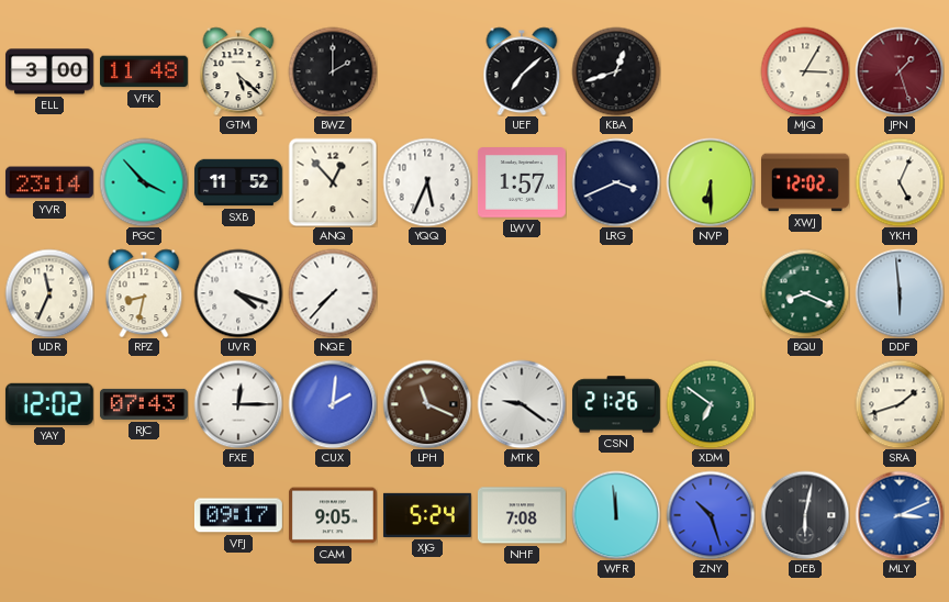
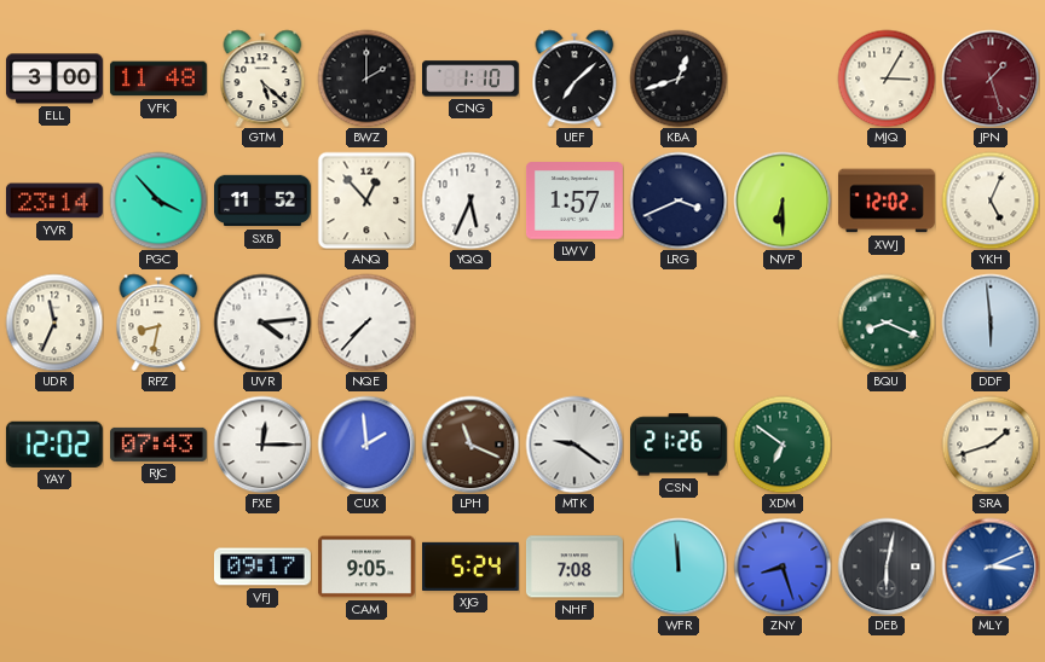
CNG: none -> 1:10
UVR: 4:18 -> 4:14
CUX: 2:01 -> 1:59
ZNY: 10:27 -> 8:27
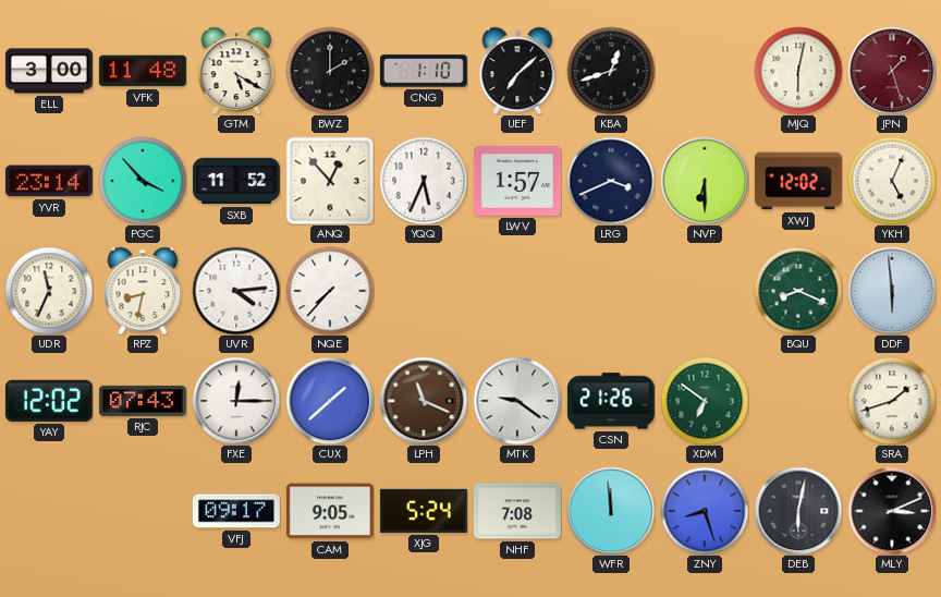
GTM: 5:22 -> 5:20
MJQ: 3:05 -> 6:02
CUX: 1:59 -> 1:38
MLY dial: blue -> black
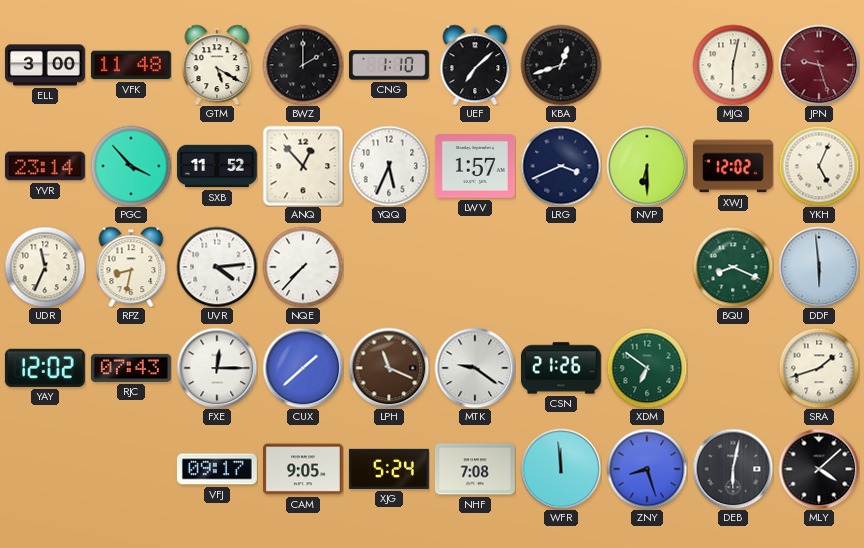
JPN: 1:27 -> 9:27
MLY: 3:11 -> 4:08
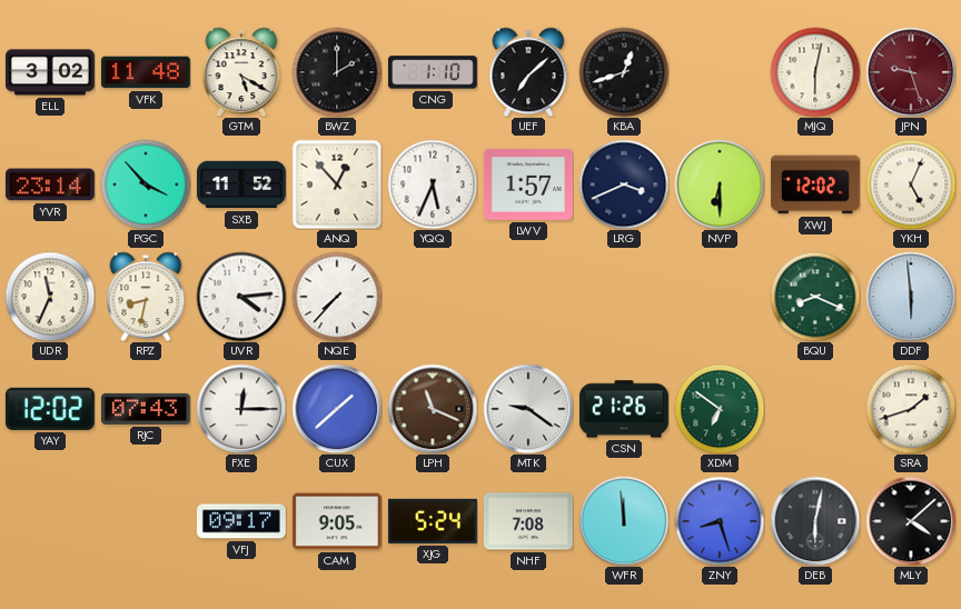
ELL: 3:00 -> 3:02
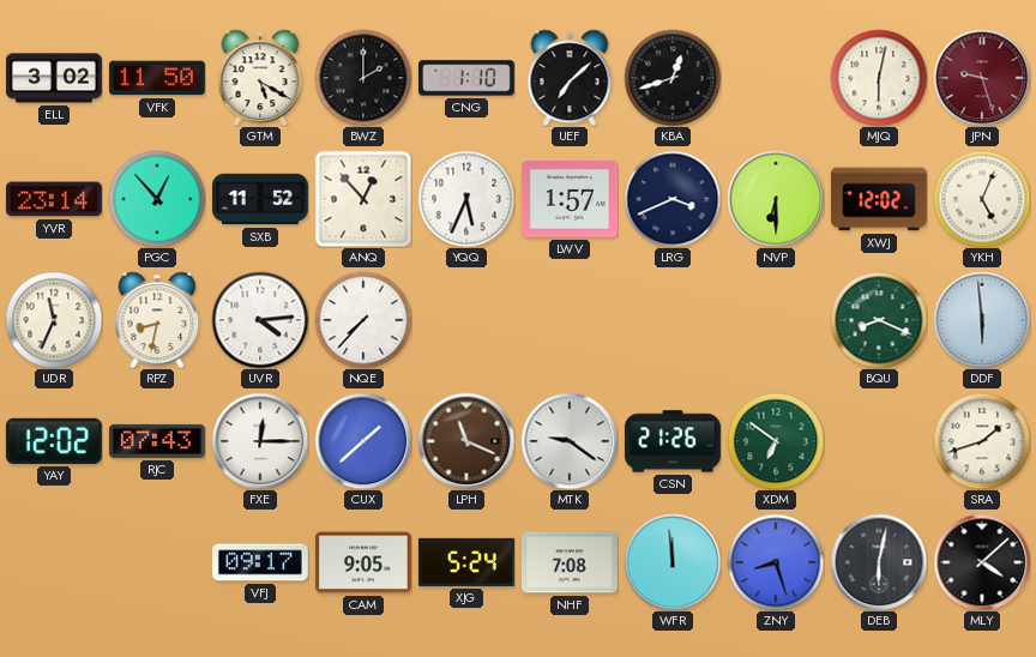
VFK: 11:48 -> 11:50
PGC: 3:53 -> 12:53
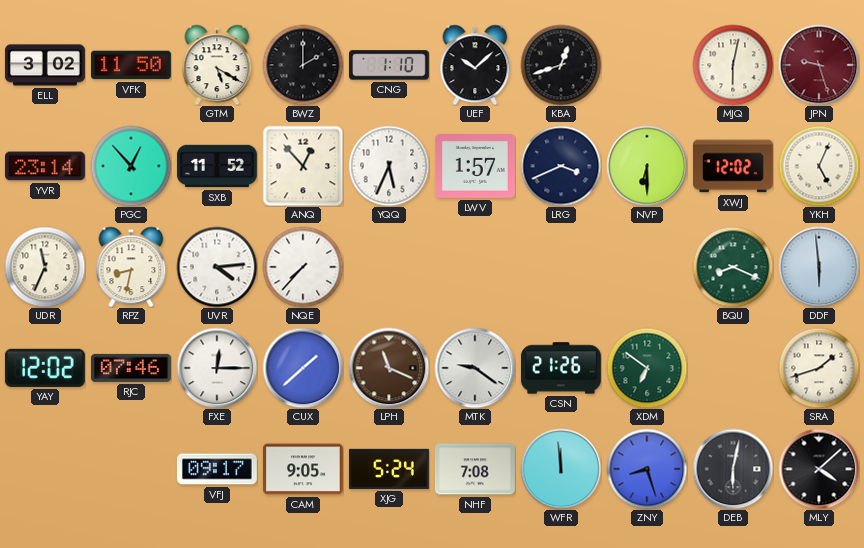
UEF: 7:08 -> 10:08
RJC: 07:43 -> 07:46
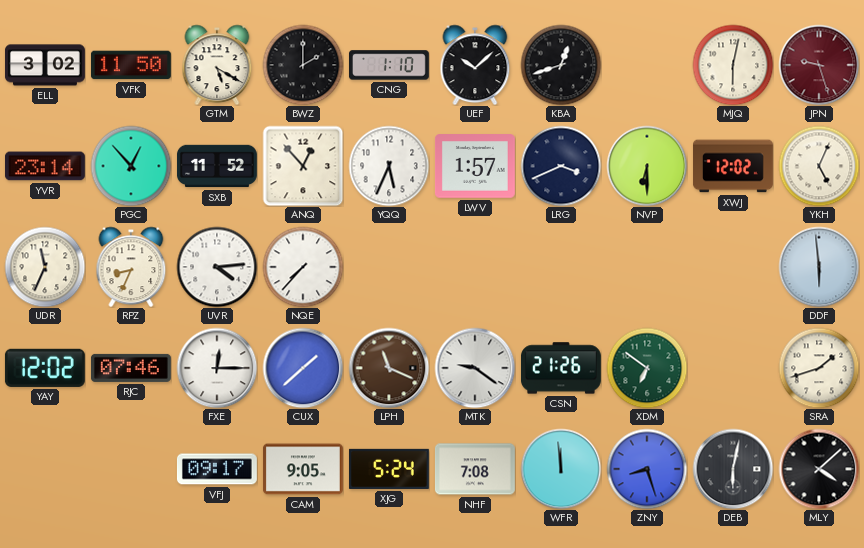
RPZ: 8:32 -> 8:34
BQU: 8:19 -> none
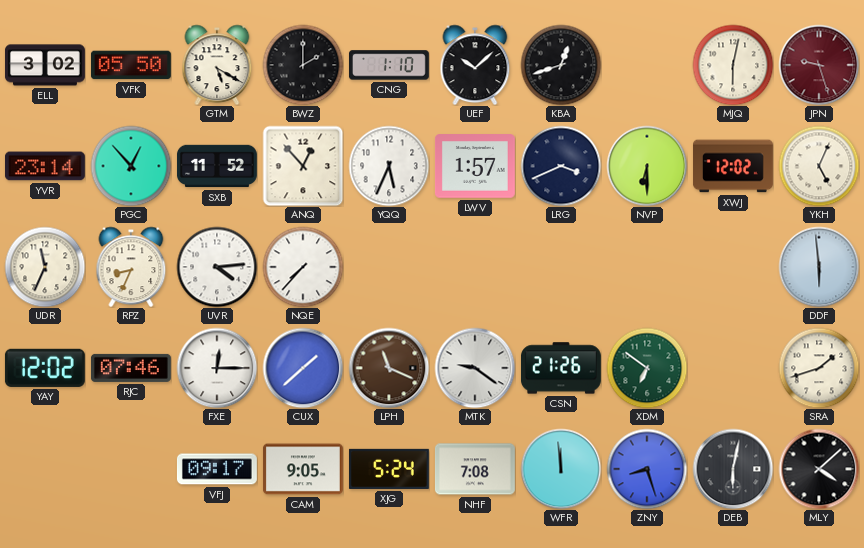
VFK: 11:50 -> 05:50
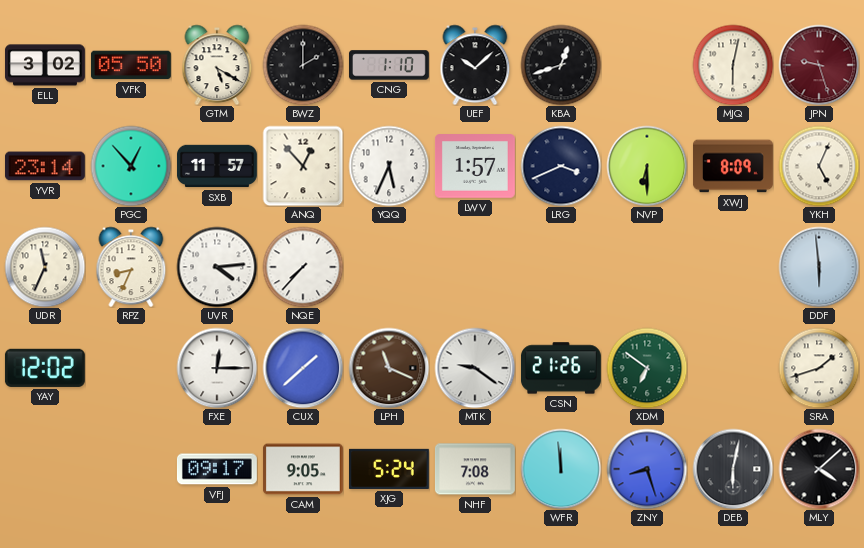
SXB: 11:52 -> 11:57
XWJ: 12:02 -> 8:09
RJC: 07:46 -> none
